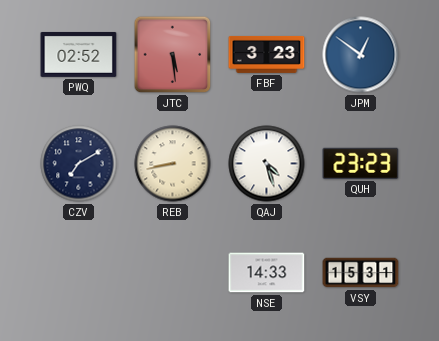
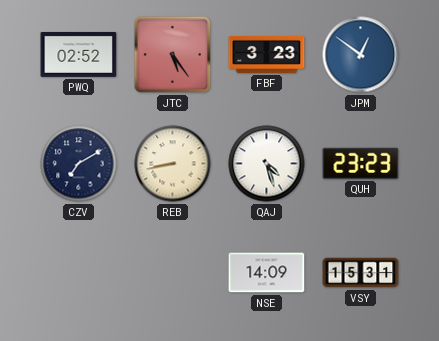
JTC: 5:29 -> 5:24
NSE: 14:33 -> 14:09
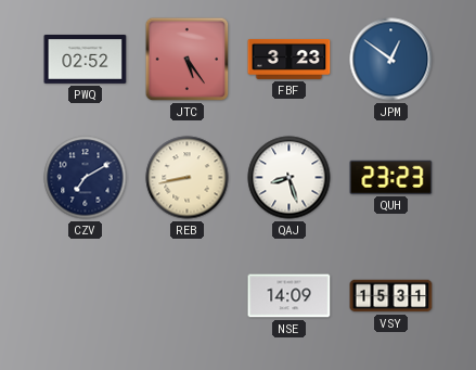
QAJ: 4:27 -> 8:27
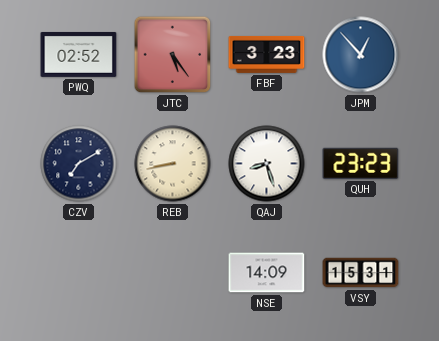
JPM: 12:51 -> 12:53
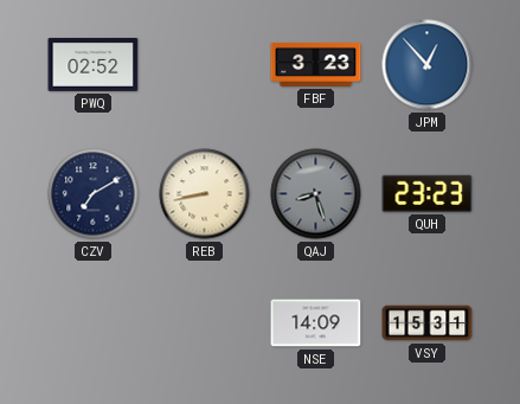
JTC: 5:24 -> none
QAJ dial: white -> grey
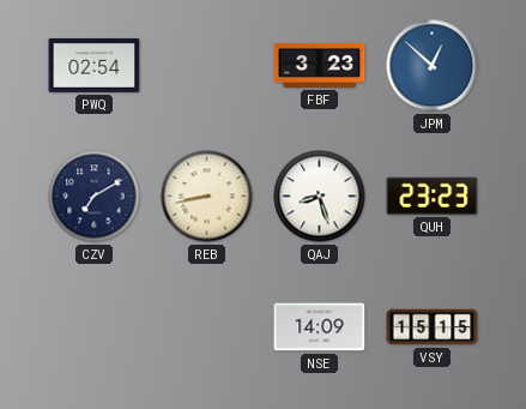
PWQ: 02:52 -> 02:54
JPM: 12:53 -> 12:52
QAJ dial: grey -> white
VSY: 15:31 -> 15:15
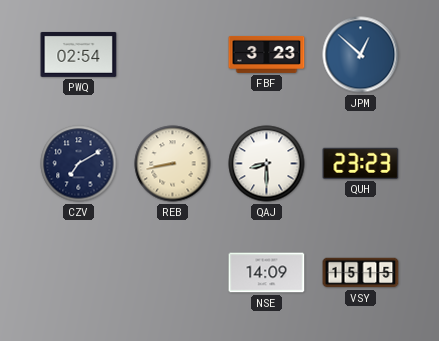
QAJ: 8:27 -> 8:30
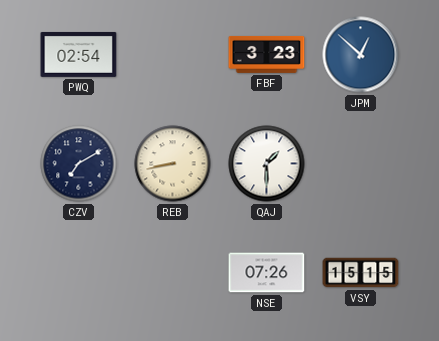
QAJ: 8:30 -> 1:30
QUH: 23:23 -> none
NSE: 14:09 -> 07:26
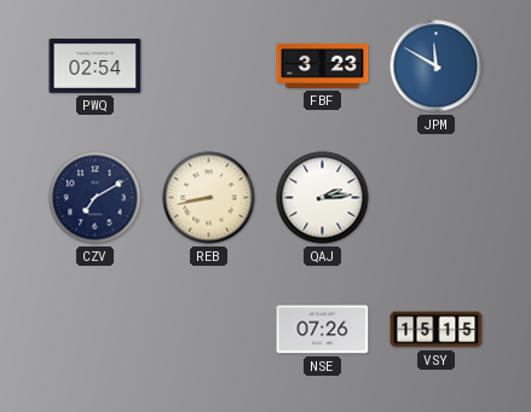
JPM: 12:52 -> 11:50
QAJ: 1:30 -> 2:14
